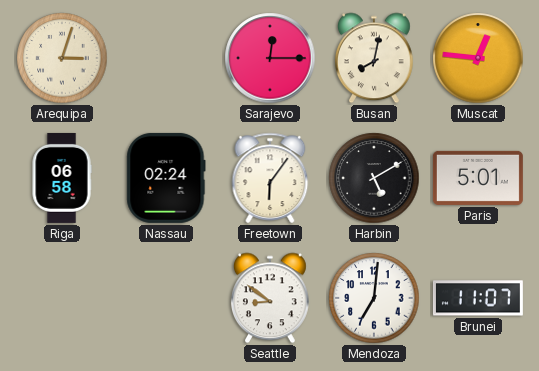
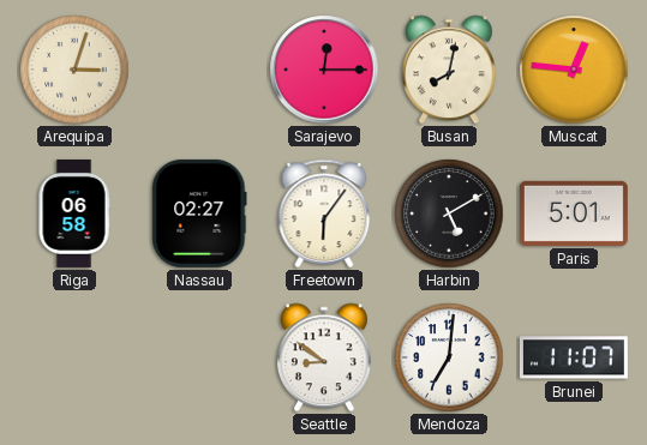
Nassau: 02:24 -> 02:27
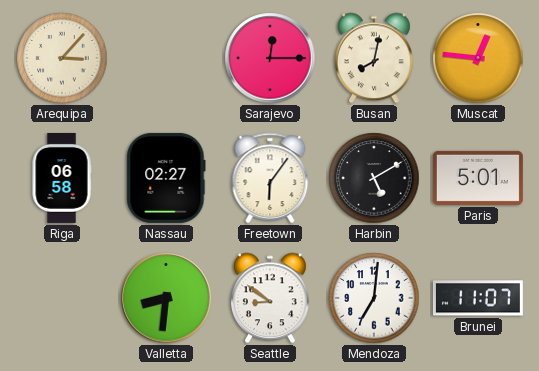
Arequipa: 3:03 -> 3:07
Valletta: none -> 8:31
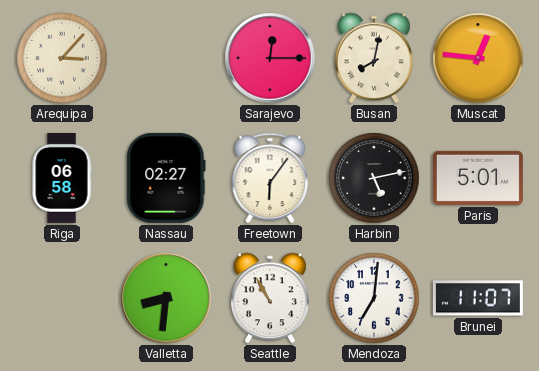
Harbin: 5:10 -> 5:13
Seattle: 8:51 -> 10:55
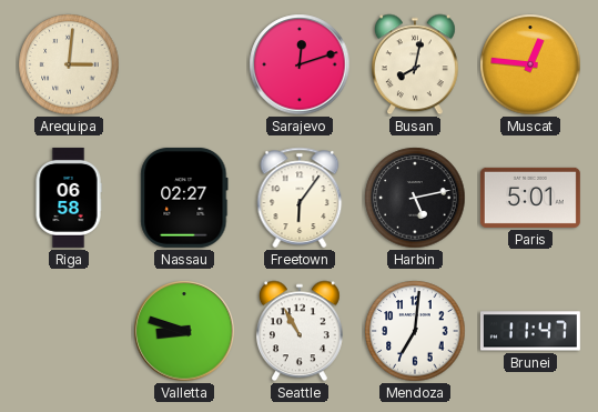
Arequipa: 3:07 -> 3:01
Sarajevo: 12:15 -> 12:12
Valletta: 8:31 -> 8:48
Brunei: 11:07 -> 11:47
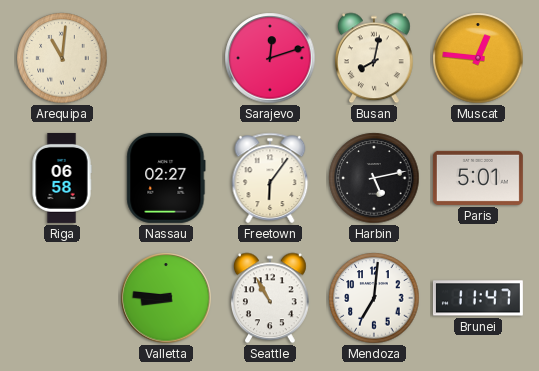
Arequipa: 3:01 -> 11:01
Valletta: 8:48 -> 8:46
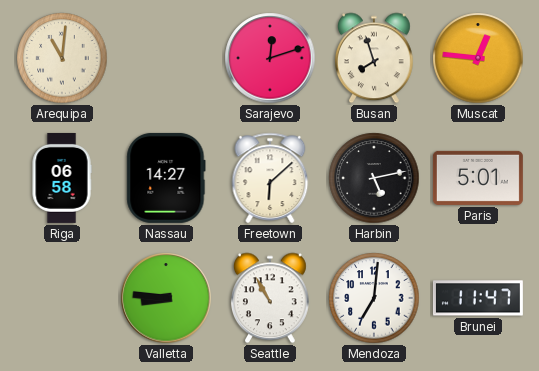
Busan: 8:02 -> 7:57
Nassau: 02:27 -> 14:27
Freetown: 6:06 -> 6:08
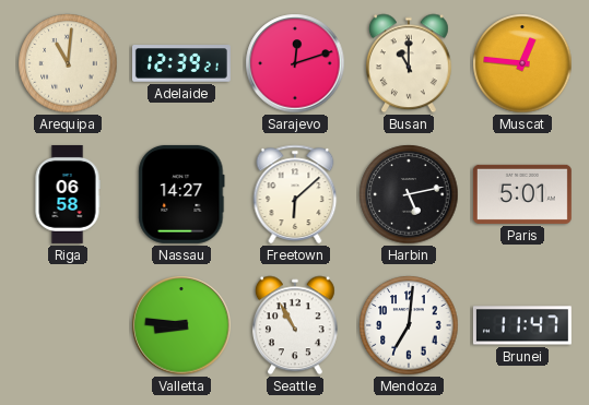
Adelaide: none -> 12:39
Busan: 7:57 -> 11:00
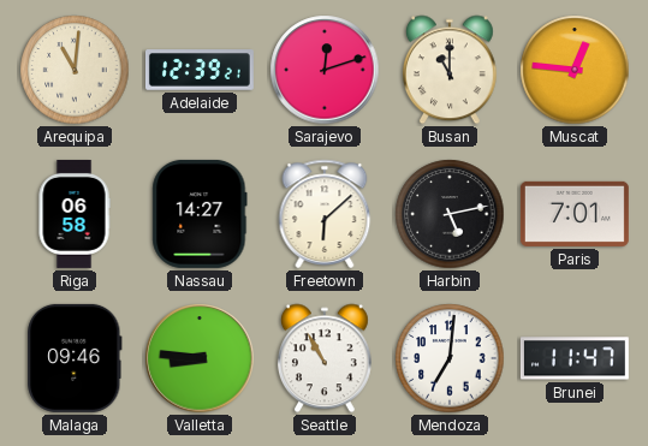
Paris: 5:01 -> 7:01
Malaga: none -> 09:46
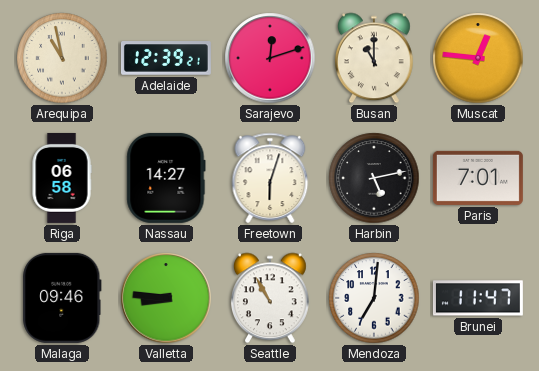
Arequipa: 11:01 -> 10:58
Freetown: 6:08 -> 6:03
